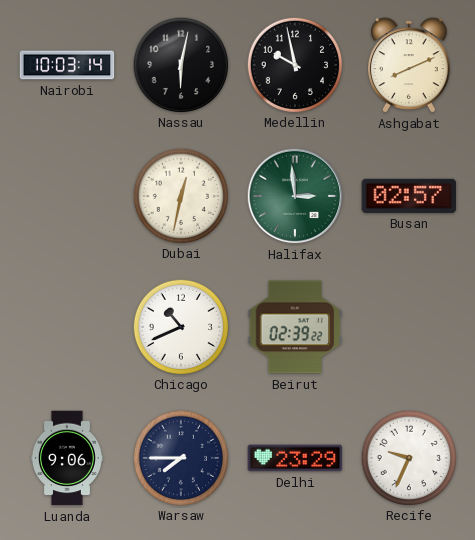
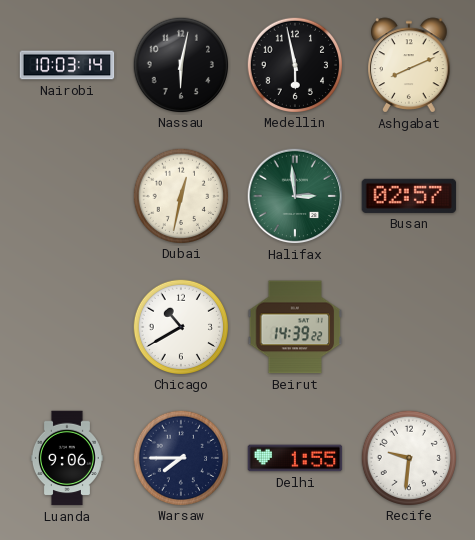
Medellin: 9:58 -> 5:58
Chicago: 10:41 -> 10:40
Beirut: 02:39 -> 14:39
Delhi: 23:29 -> 1:55
Recife: 9:34 -> 9:31
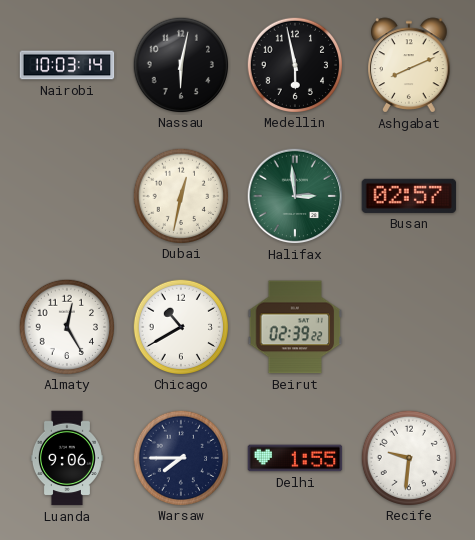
Almaty: none -> 12:25
Beirut: 14:39 -> 02:39
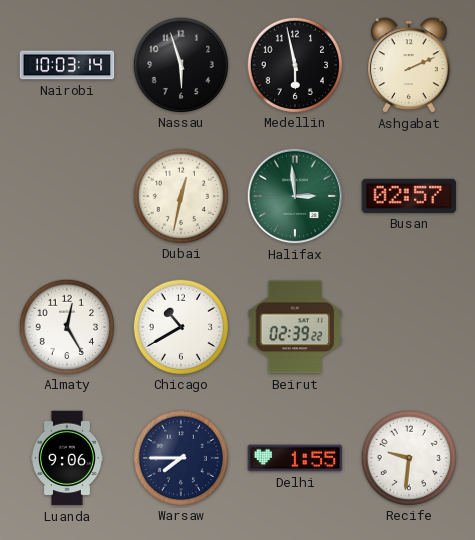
Nassau: 6:02 -> 5:57
Ashgabat: 8:11 -> 2:11
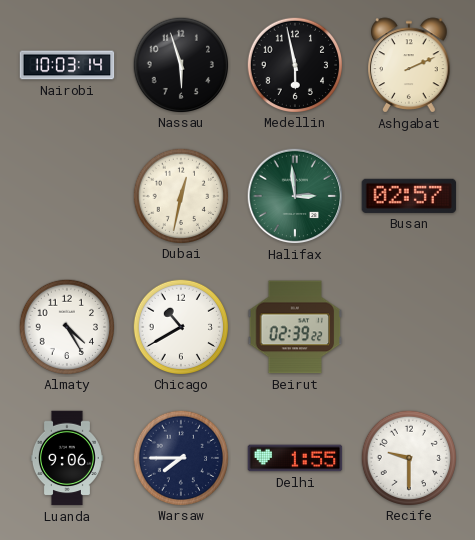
Almaty: 12:25 -> 4:25
Recife: 9:31 -> 9:30
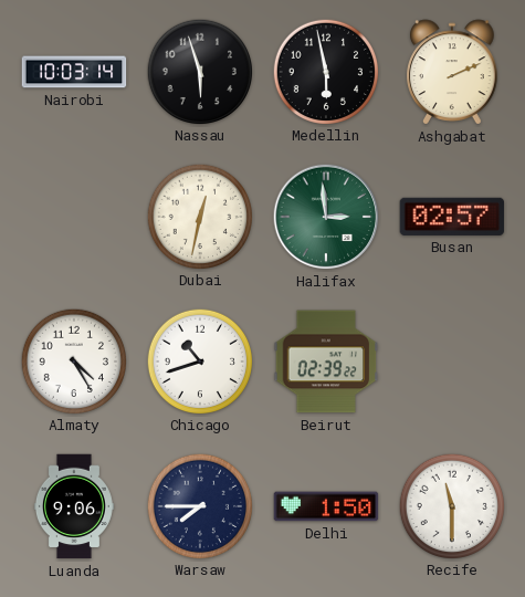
Chicago: 10:40 -> 10:42
Delhi: 1:55 -> 1:50
Recife: 9:30 -> 11:30
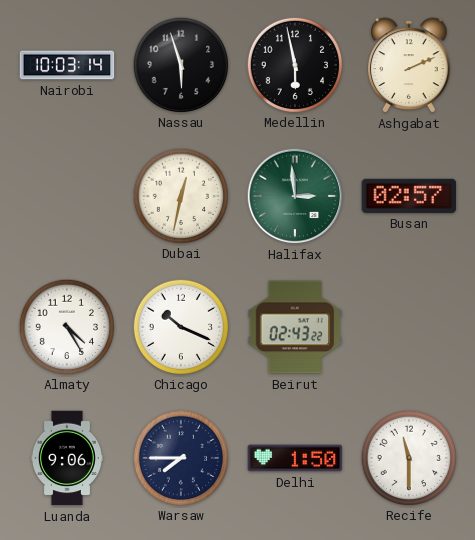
Chicago: 10:42 -> 10:19
Beirut: 02:39 -> 02:43
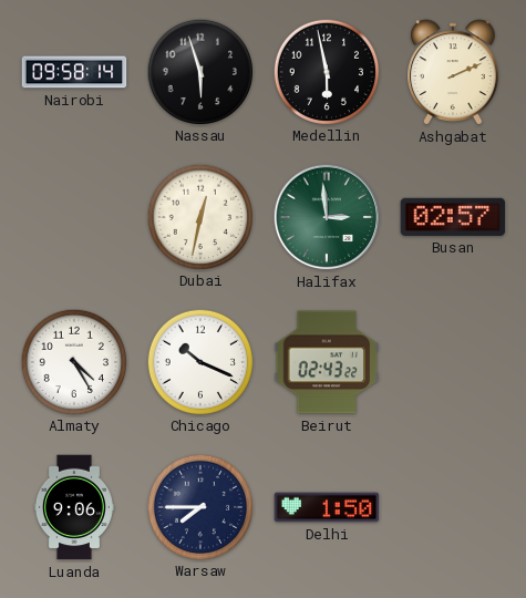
Nairobi: 10:03 -> 09:58
Recife: 11:30 -> none
